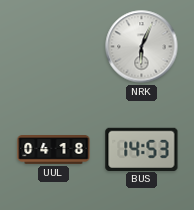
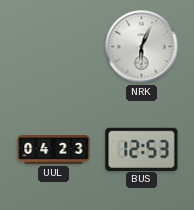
UUL: 04:18 -> 04:23
BUS: 14:53 -> 12:53
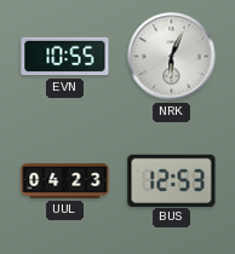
EVN: none -> 10:55
